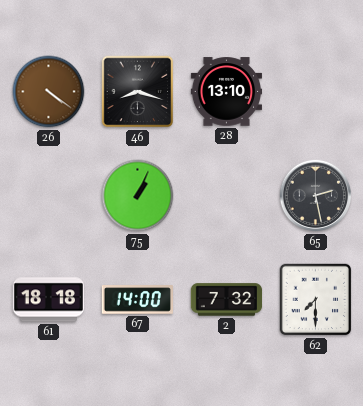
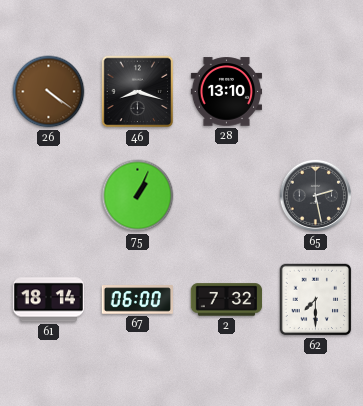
61: 18:18 -> 18:14
67: 14:00 -> 06:00
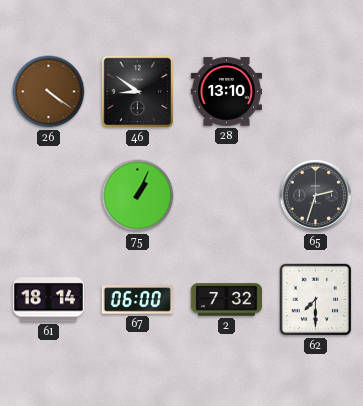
46: 8:18 -> 8:51
65: 2:28 -> 2:33
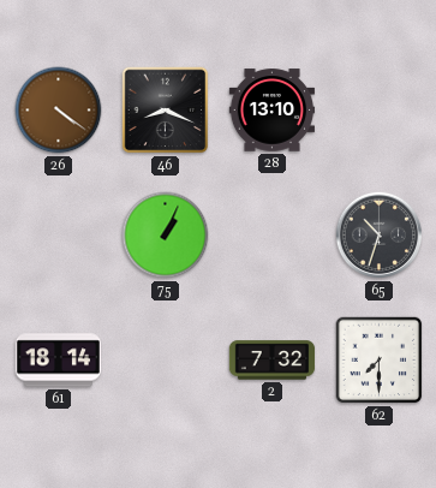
46: 8:51 -> 8:19
65: 2:33 -> 10:33
67: 06:00 -> none
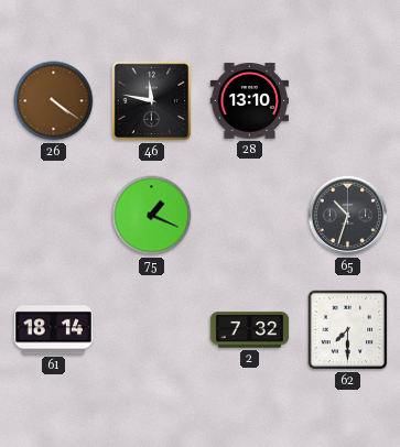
46: 8:19 -> 11:47
75: 1:04 -> 1:19
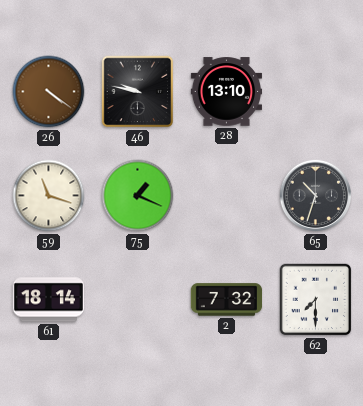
46: 11:47 -> 9:47
59: none -> 11:18
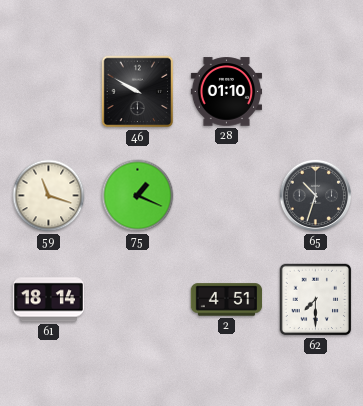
26: 4:21 -> none
46: 9:47 -> 9:50
28: 13:10 -> 01:10
2: 7:32 -> 4:51
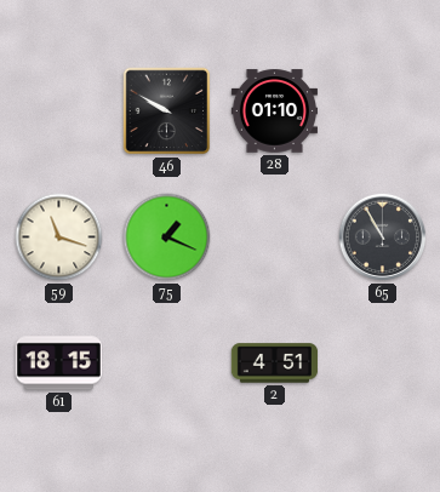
65: 10:33 -> 10:55
61: 18:14 -> 18:15
62: 7:30 -> none
